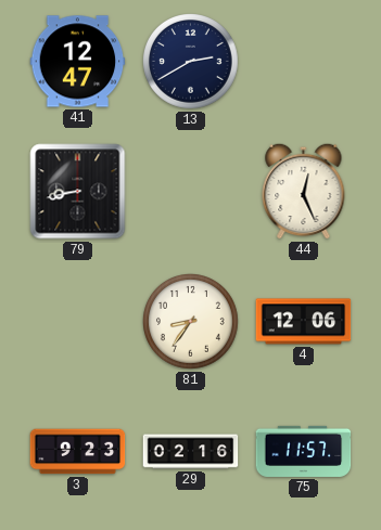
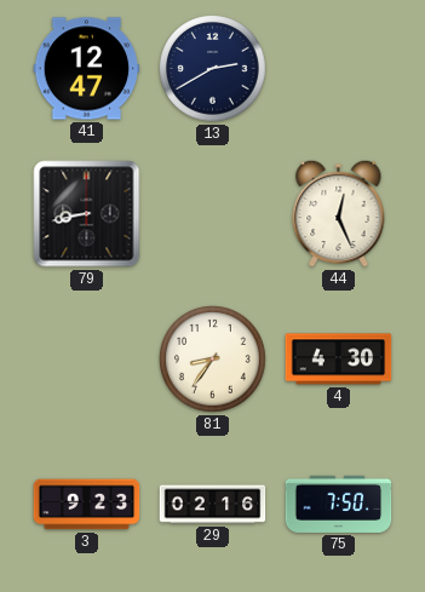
4: 12:06 -> 4:30
75: 11:57 -> 7:50
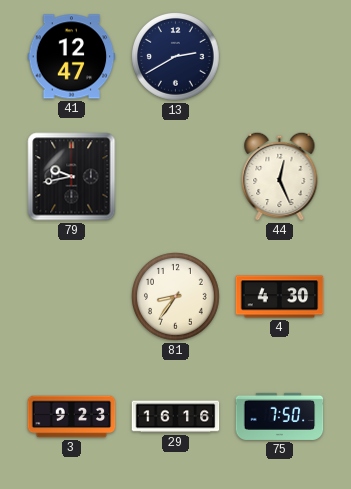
79: 8:43 -> 9:43
29: 02:16 -> 16:16
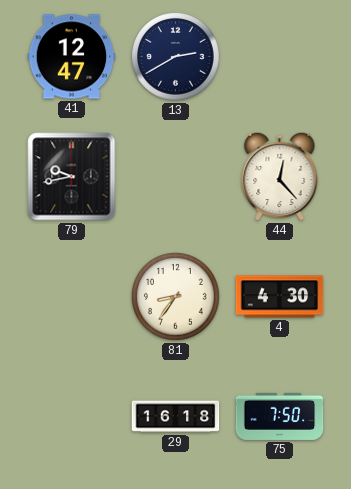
44: 12:26 -> 12:23
3: 9:23 -> none
29: 16:16 -> 16:18
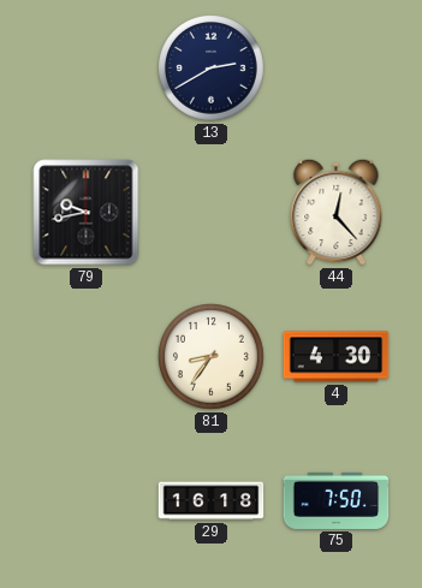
41: 12:47 -> none
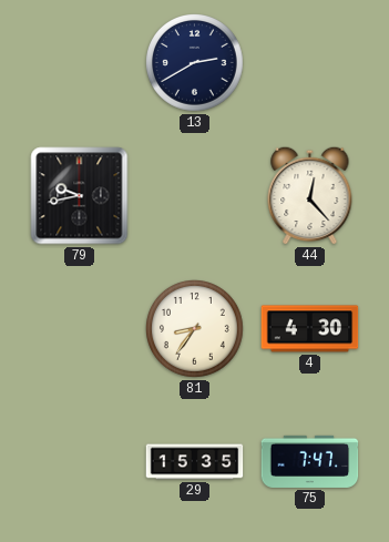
29: 16:18 -> 15:35
75: 7:50 -> 7:47
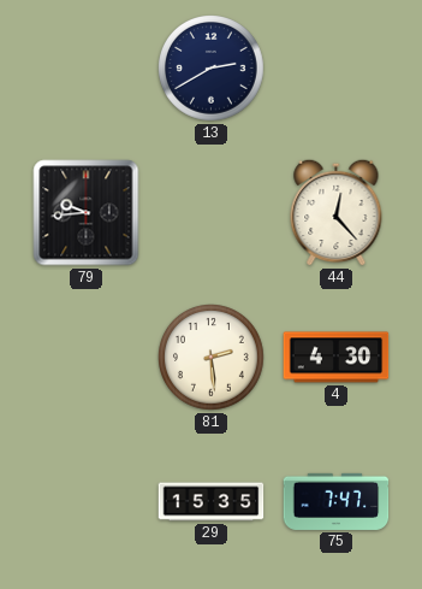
79: 9:43 -> 9:44
81: 8:36 -> 2:29
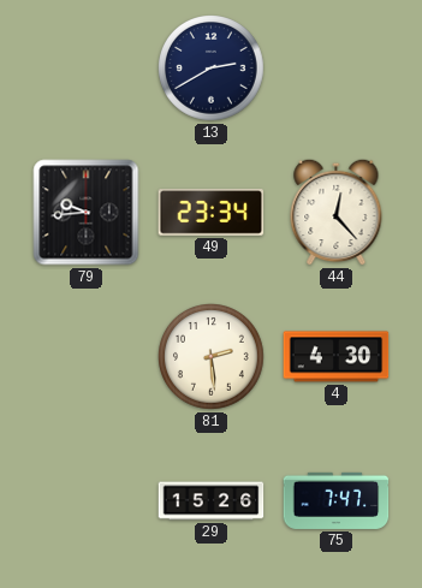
49: none -> 23:34
29: 15:35 -> 15:26
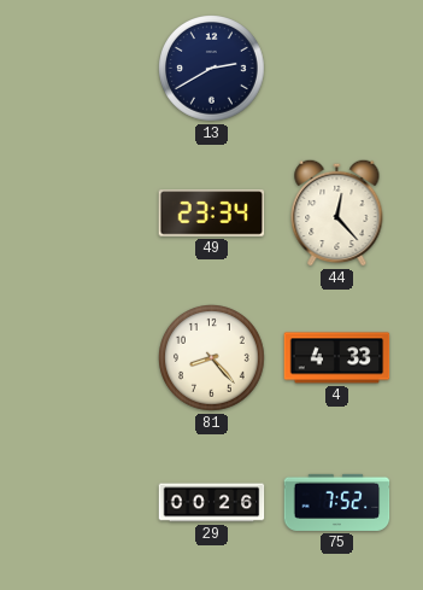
79: 9:44 -> none
81: 2:29 -> 8:23
4: 4:30 -> 4:33
29: 15:26 -> 00:26
75: 7:47 -> 7:52
